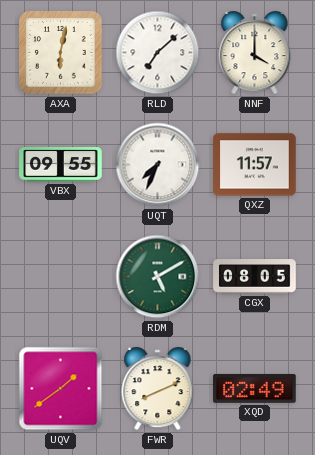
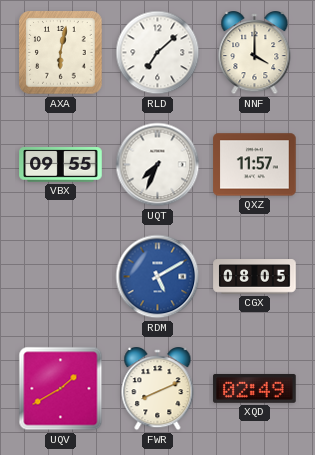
RDM dial: green -> blue
UQV: 1:39 -> 1:40
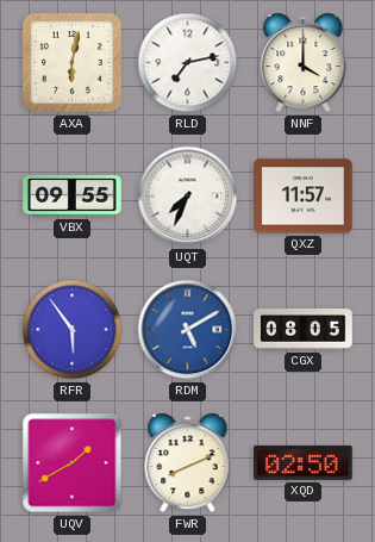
RLD: 7:08 -> 7:13
RFR: none -> 5:54
XQD: 02:49 -> 02:50
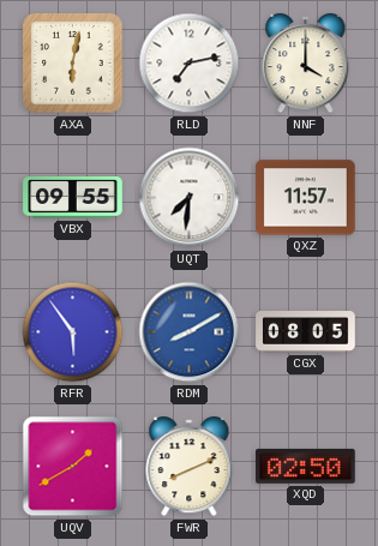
UQT: 7:34 -> 7:31
RDM: 5:10 -> 8:10
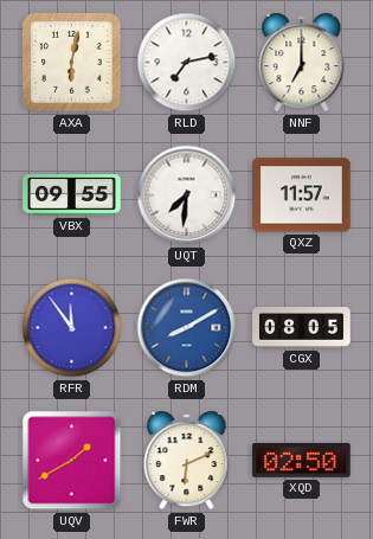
NNF: 4:00 -> 7:00
RFR: 5:54 -> 11:54
FWR: 8:11 -> 6:11
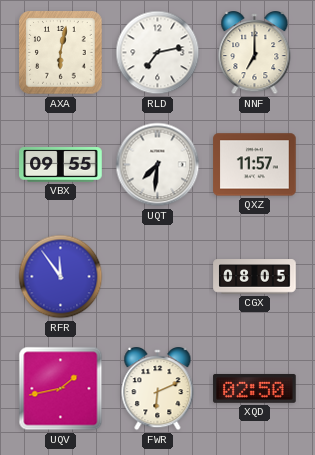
RDM: 8:10 -> none
UQV: 1:40 -> 1:43
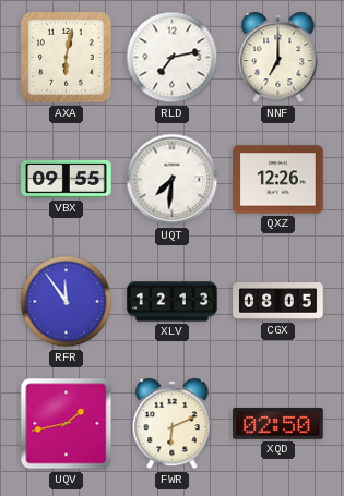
QXZ: 11:57 -> 12:26
XLV: none -> 12:13
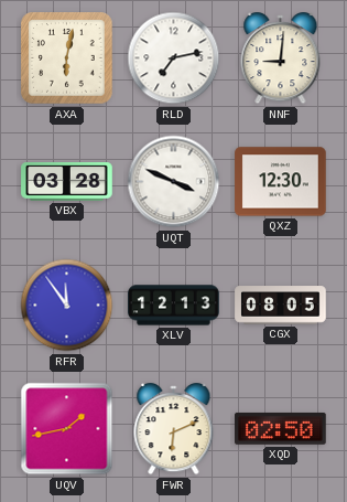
NNF: 7:00 -> 9:01
VBX: 09:55 -> 03:28
UQT: 7:31 -> 3:49
QXZ: 12:26 -> 12:30
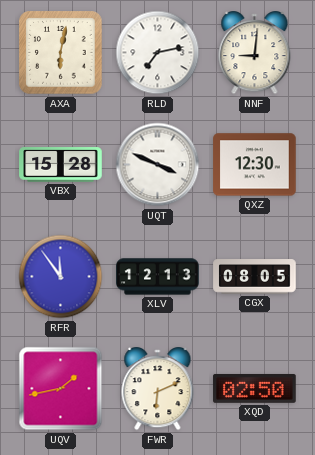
VBX: 03:28 -> 15:28
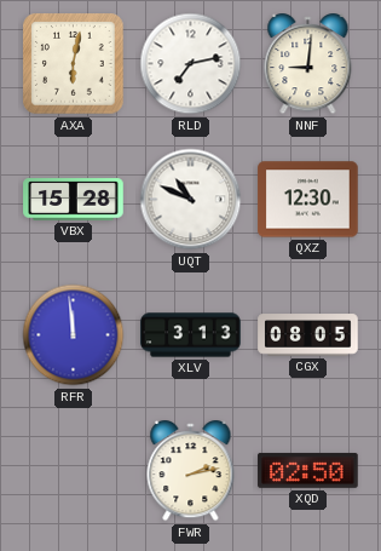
UQT: 3:49 -> 10:49
RFR: 11:54 -> 11:59
XLV: 12:13 -> 3:13
UQV: 1:43 -> none
FWR: 6:11 -> 2:13
